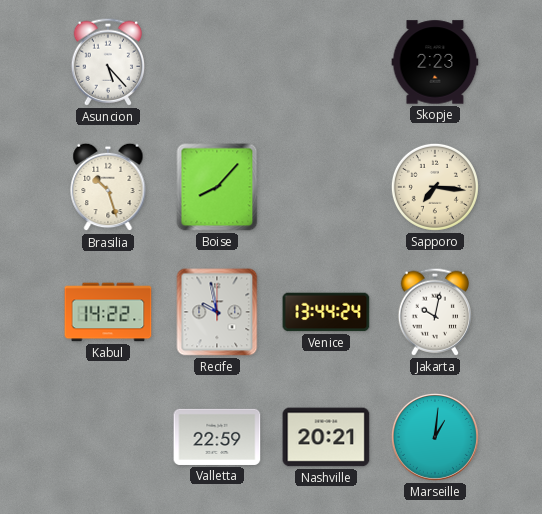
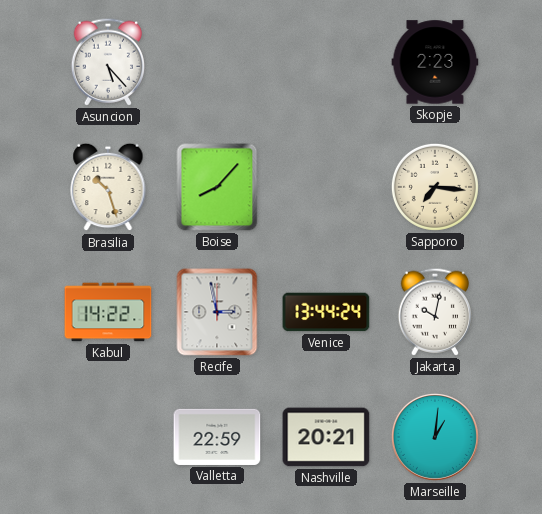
Recife: 9:58 -> 2:58
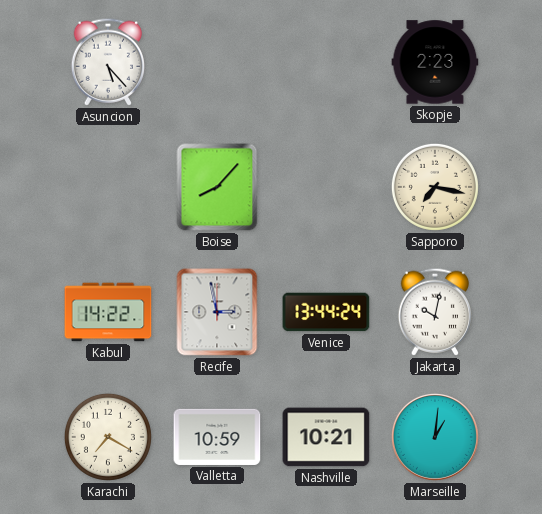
Brasilia: 10:27 -> none
Sapporo: 7:16 -> 7:17
Karachi: none -> 7:20
Valletta: 22:59 -> 10:59
Nashville: 20:21 -> 10:21
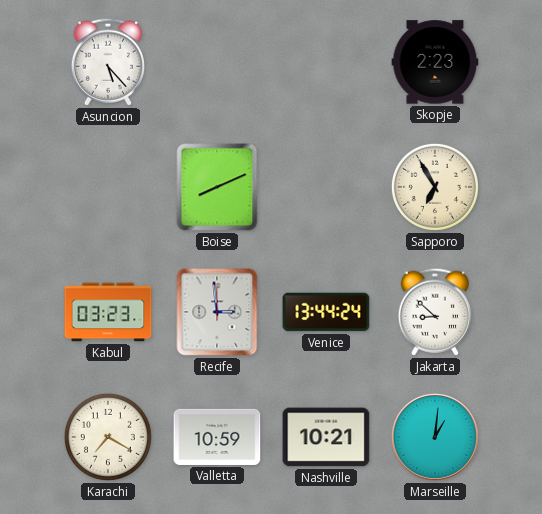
Boise: 8:07 -> 8:11
Sapporo: 7:17 -> 6:55
Kabul: 14:22 -> 03:23
Recife: 2:58 -> 2:59
Jakarta: 10:02 -> 8:52
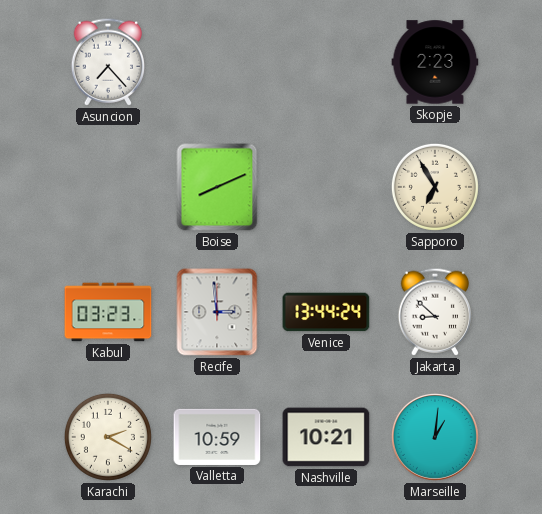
Asuncion: 5:23 -> 7:23
Karachi: 7:20 -> 2:20
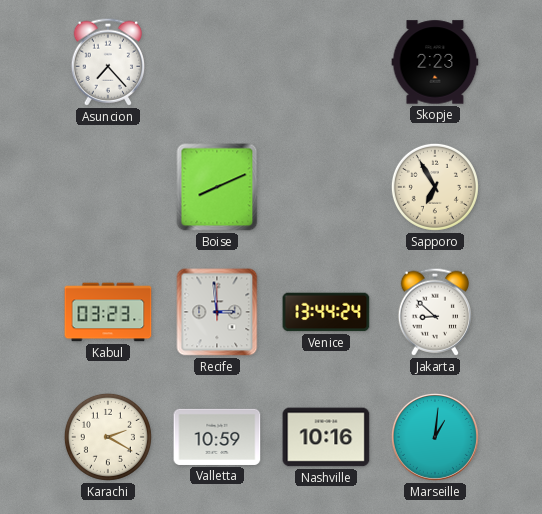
Nashville: 10:21 -> 10:16
